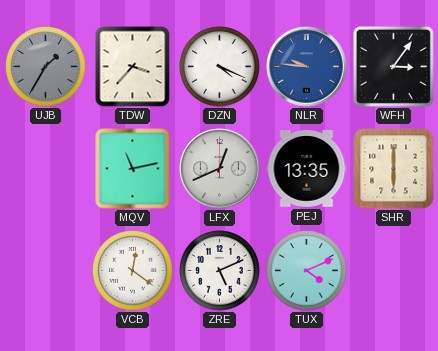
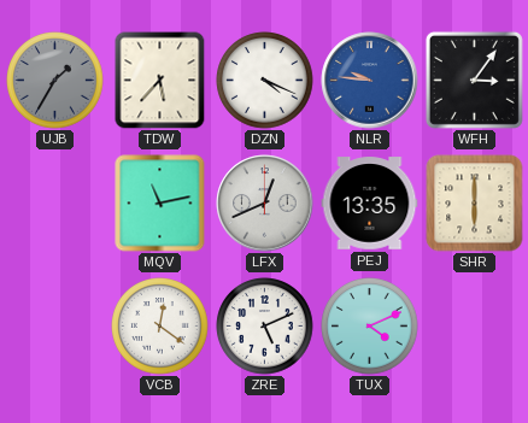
TDW: 3:37 -> 5:37
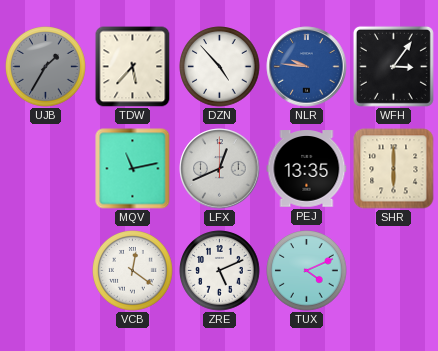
DZN: 4:19 -> 4:53
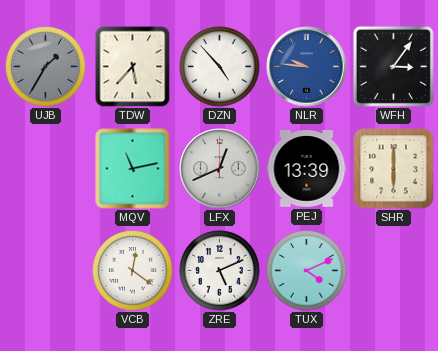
PEJ: 13:35 -> 13:39
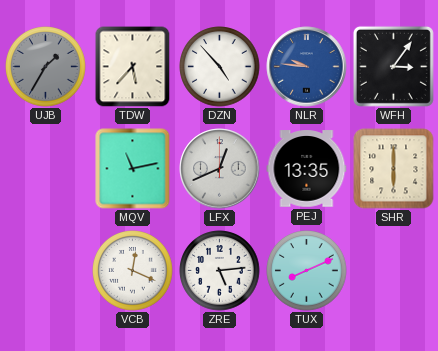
PEJ: 13:39 -> 13:35
VCB: 12:21 -> 12:19
ZRE: 5:11 -> 5:14
TUX: 4:11 -> 8:11
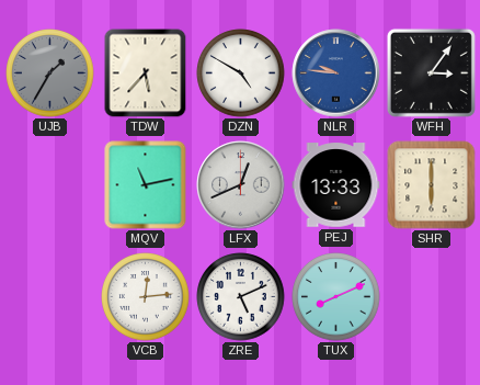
DZN: 4:53 -> 4:50
PEJ: 13:35 -> 13:33
VCB: 12:19 -> 12:14
ZRE: 5:14 -> 5:11
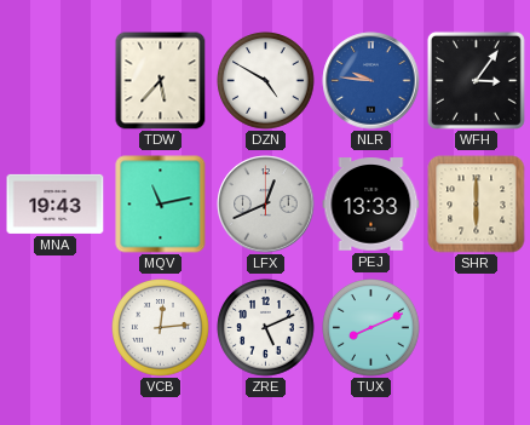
UJB: 1:35 -> none
MNA: none -> 19:43
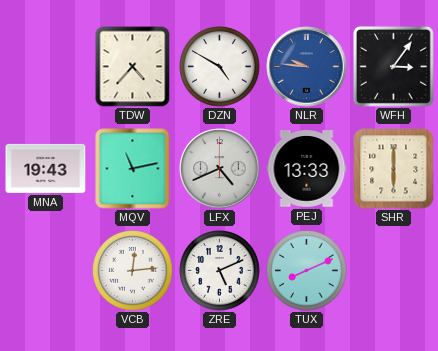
TDW: 5:37 -> 4:37
LFX: 12:41 -> 4:41
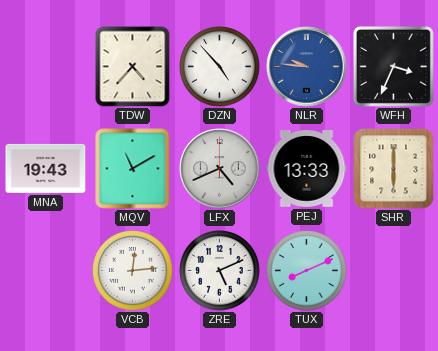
DZN: 4:50 -> 4:53
WFH: 3:06 -> 3:34
MQV: 11:13 -> 11:10
